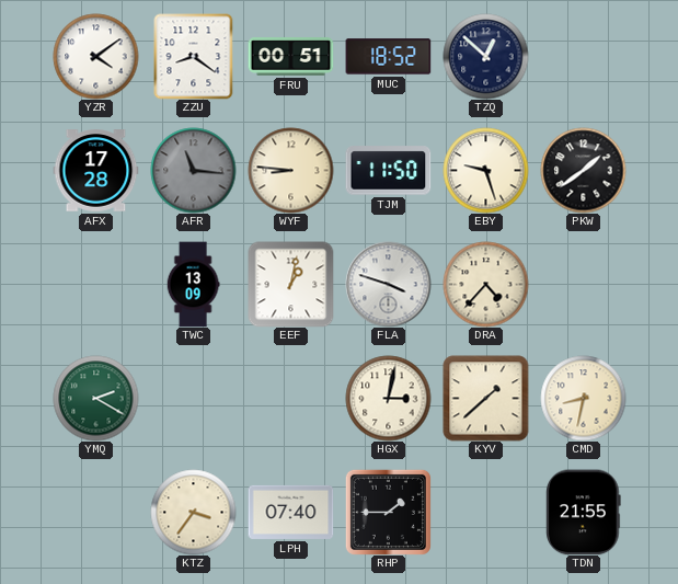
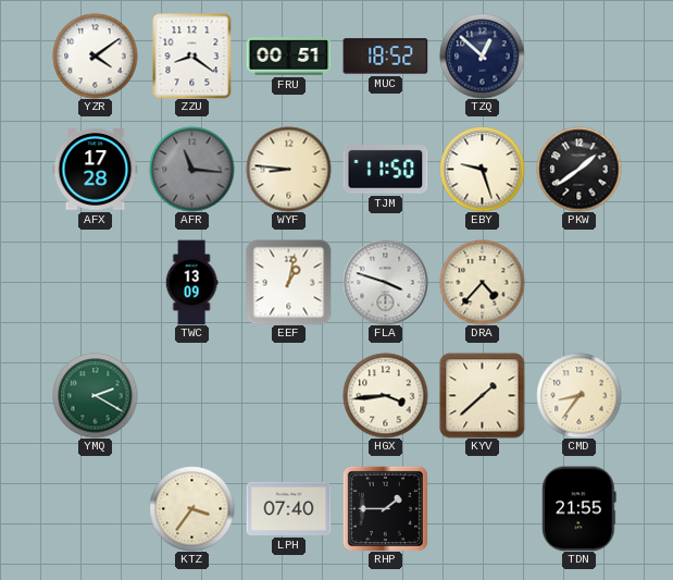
HGX: 3:02 -> 3:44
CMD: 8:32 -> 8:36
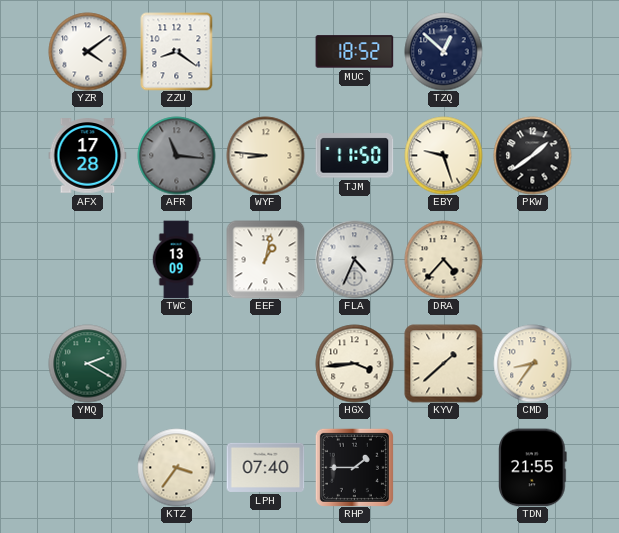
FRU: 00:51 -> none
FLA: 3:48 -> 4:34
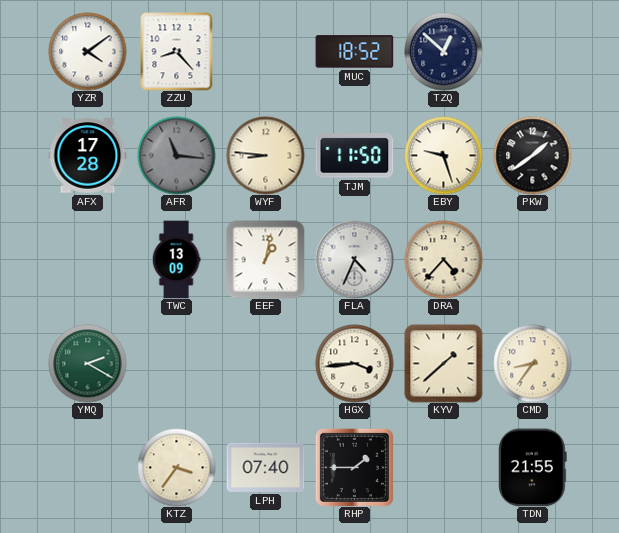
ZZU: 8:21 -> 8:23
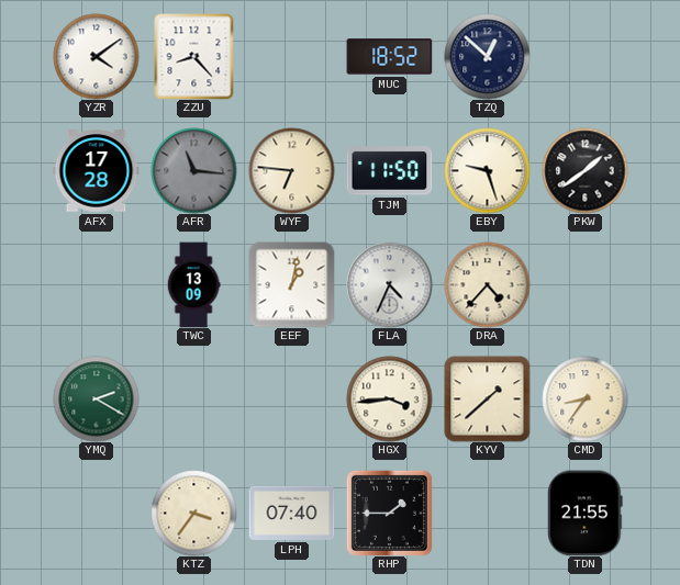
WYF: 8:46 -> 6:46
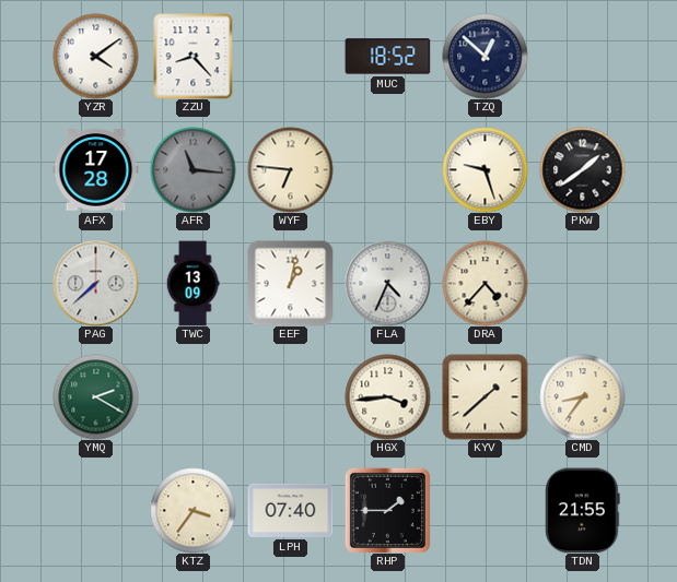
TJM: 11:50 -> none
PAG: none -> 7:38
